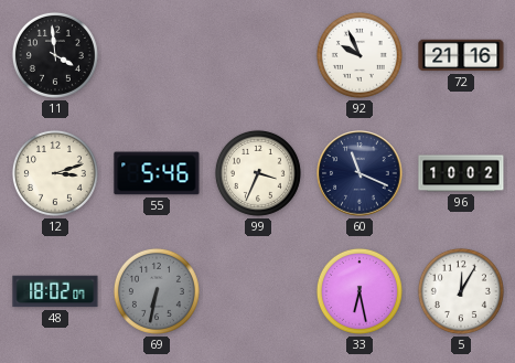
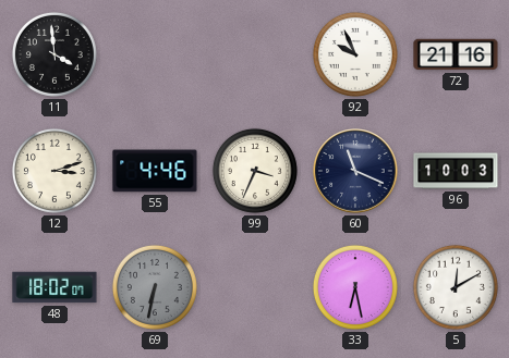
55: 5:46 -> 4:46
96: 10:02 -> 10:03
5: 12:05 -> 12:10
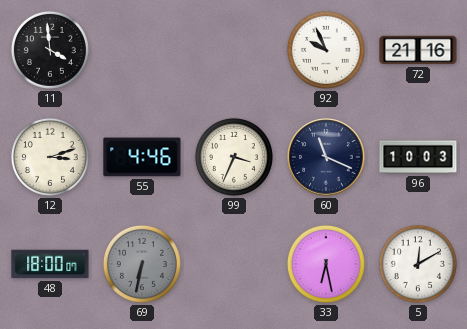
48: 18:02 -> 18:00
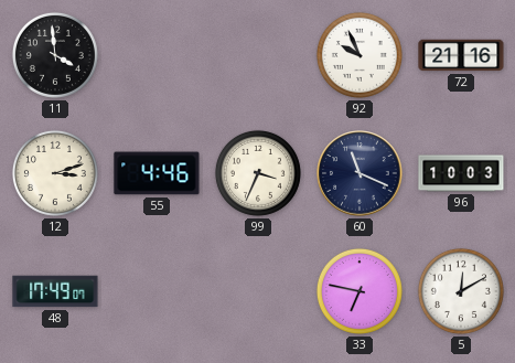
48: 18:00 -> 17:49
69: 6:32 -> none
33: 6:28 -> 6:47
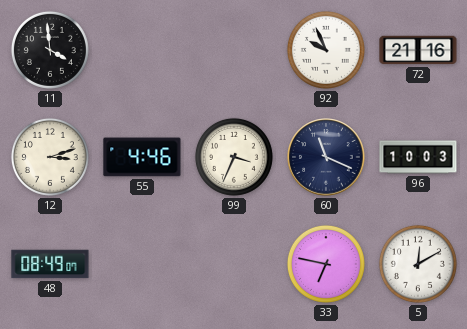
48: 17:49 -> 08:49
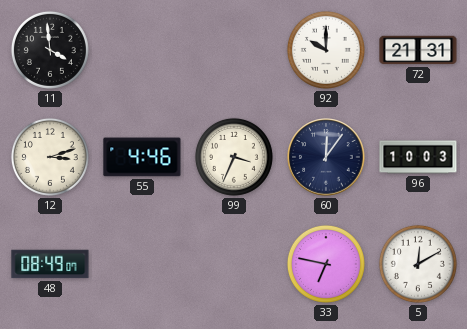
92: 9:56 -> 10:00
72: 21:16 -> 21:31
60: 11:19 -> 12:06
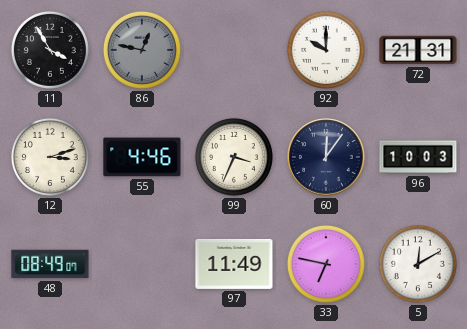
11: 3:59 -> 3:55
86: none -> 12:47
97: none -> 11:49
